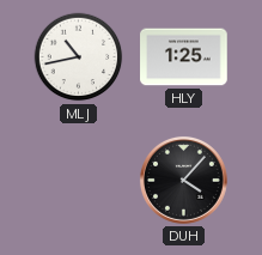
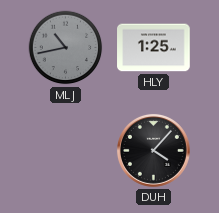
MLJ dial: white -> grey
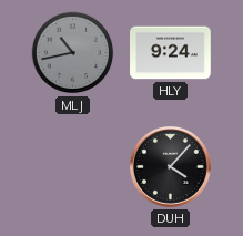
HLY: 1:25 -> 9:24
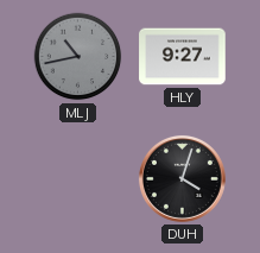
HLY: 9:24 -> 9:27
DUH: 4:07 -> 4:03
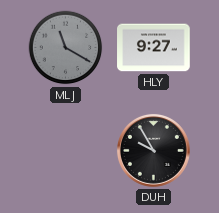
MLJ: 10:43 -> 11:20
DUH: 4:03 -> 9:55
